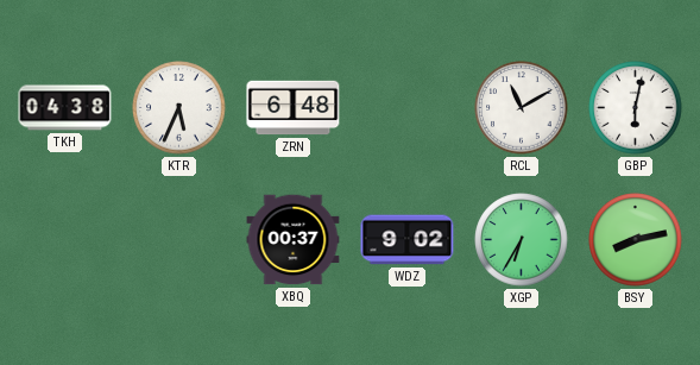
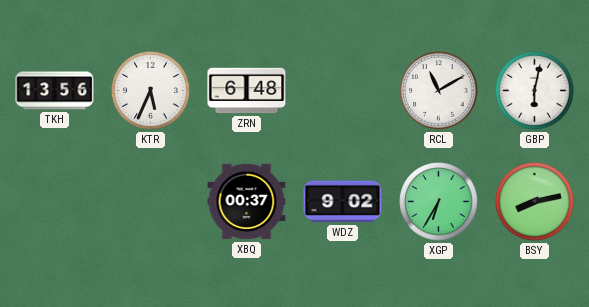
TKH: 04:38 -> 13:56
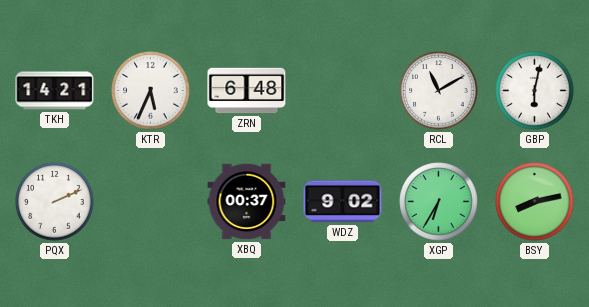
TKH: 13:56 -> 14:21
PQX: none -> 2:11
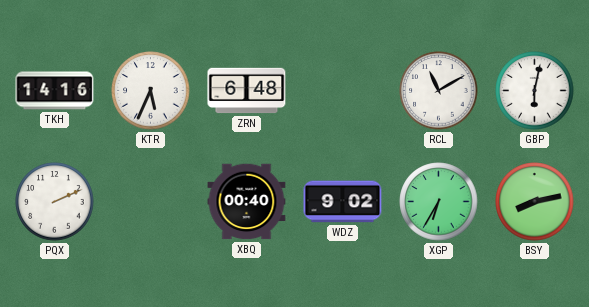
TKH: 14:21 -> 14:16
XBQ: 00:37 -> 00:40
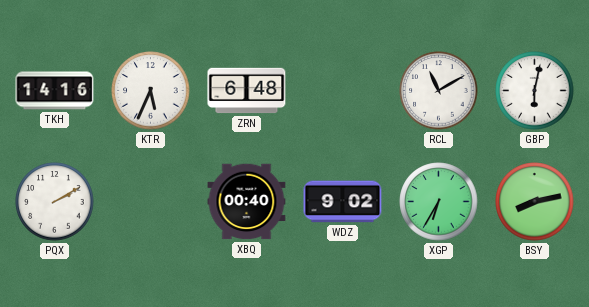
PQX: 2:11 -> 2:10
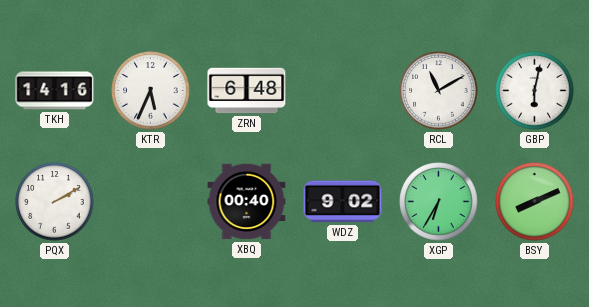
BSY: 8:13 -> 8:11
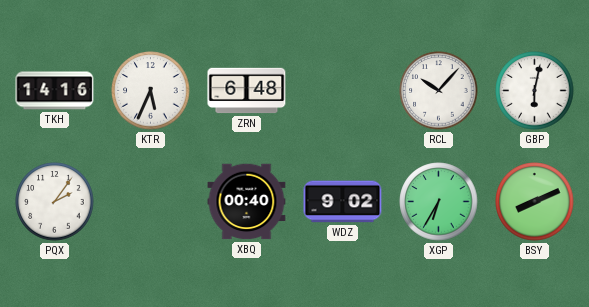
RCL: 11:10 -> 10:07
PQX: 2:10 -> 2:06
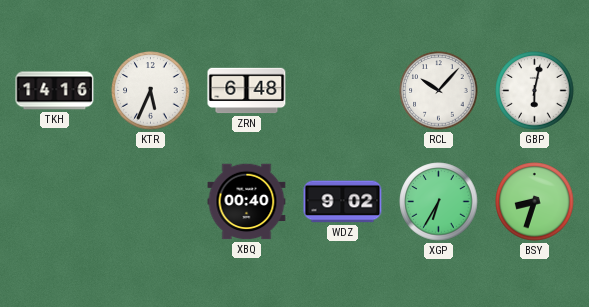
PQX: 2:06 -> none
BSY: 8:11 -> 8:33
